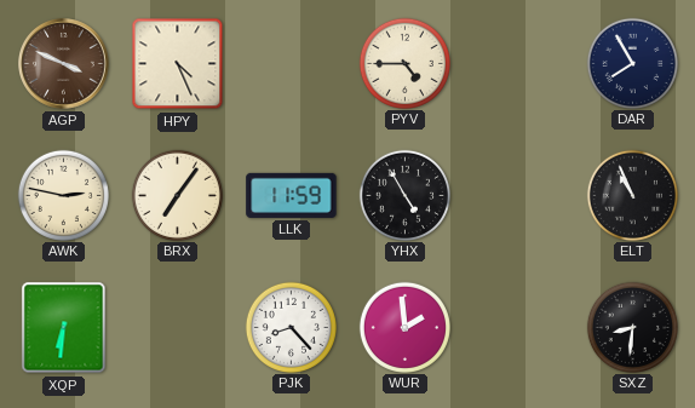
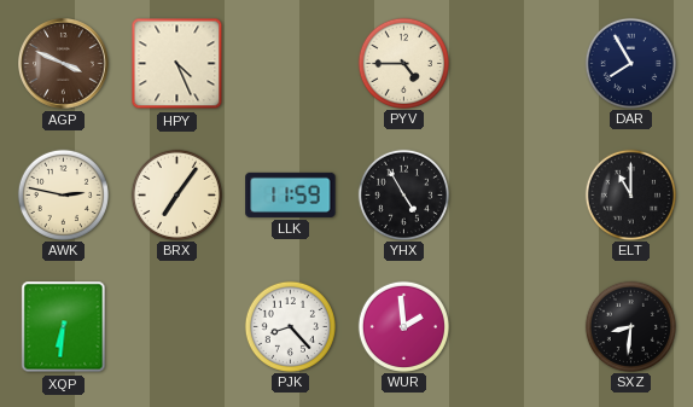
ELT: 10:56 -> 11:00
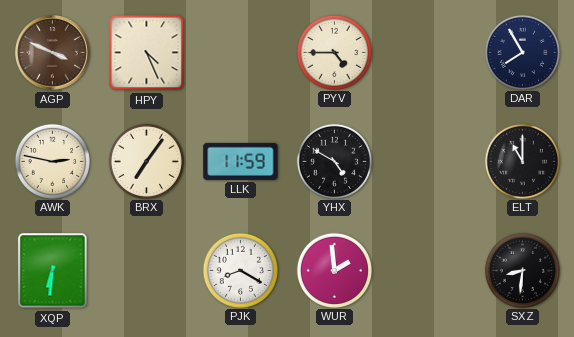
YHX: 4:55 -> 4:50
PJK: 8:23 -> 8:20
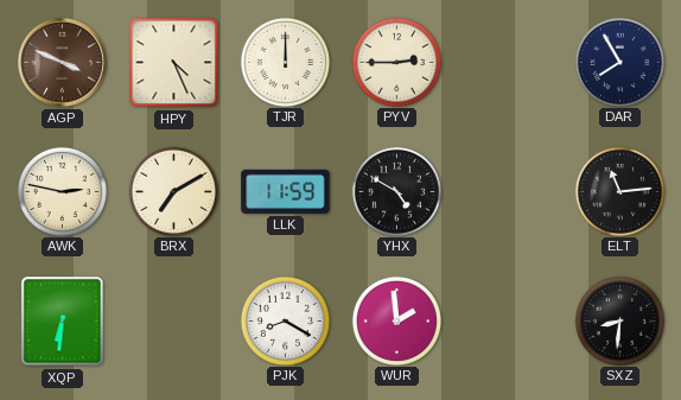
TJR: none -> 12:00
PYV: 4:45 -> 2:45
BRX: 7:06 -> 7:10
ELT: 11:00 -> 11:14
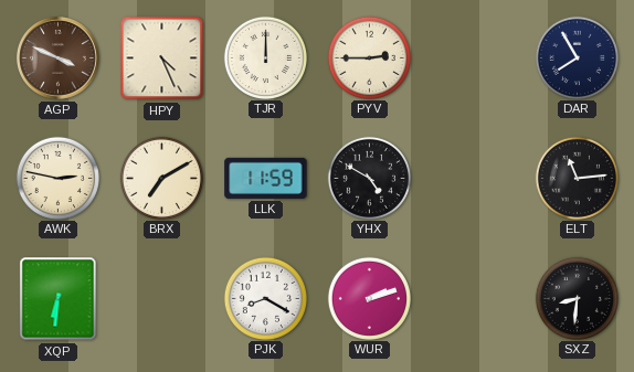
WUR: 1:59 -> 2:12
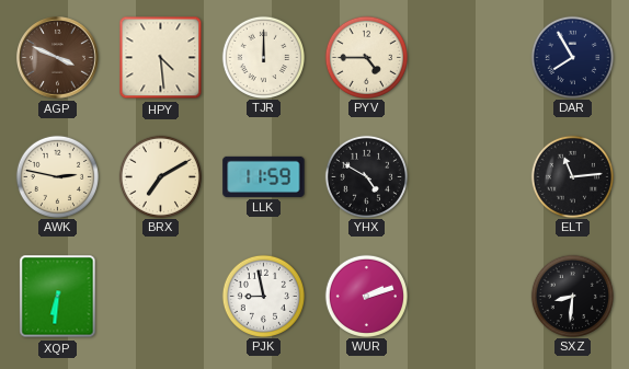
HPY: 4:26 -> 4:29
PYV: 2:45 -> 4:45
PJK: 8:20 -> 8:58
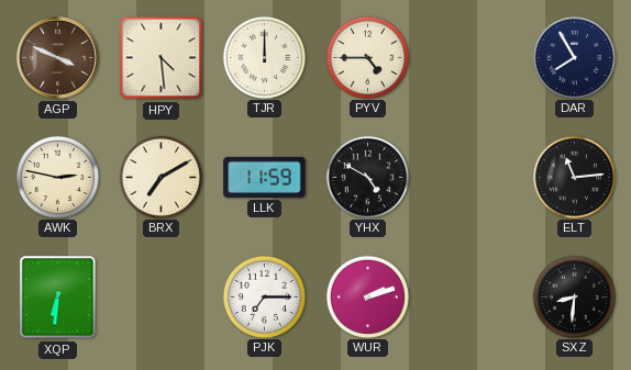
PJK: 8:58 -> 7:15
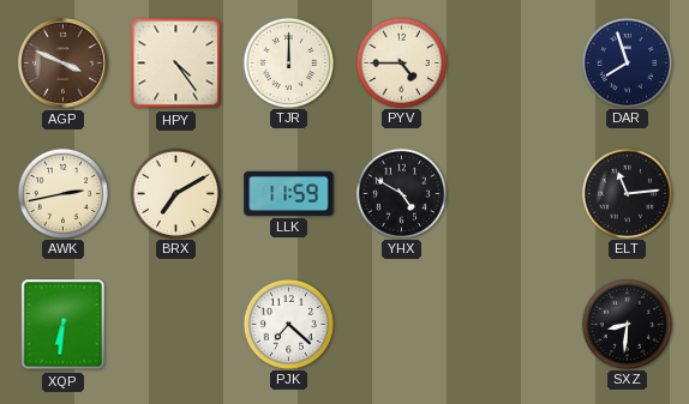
HPY: 4:29 -> 4:24
DAR: 7:55 -> 7:57
AWK: 2:47 -> 2:43
PJK: 7:15 -> 7:22
WUR: 2:12 -> none
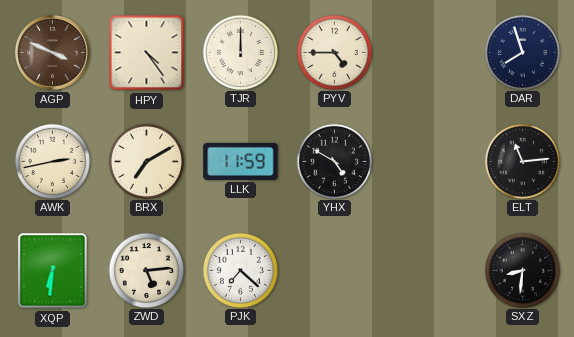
ZWD: none -> 5:14
